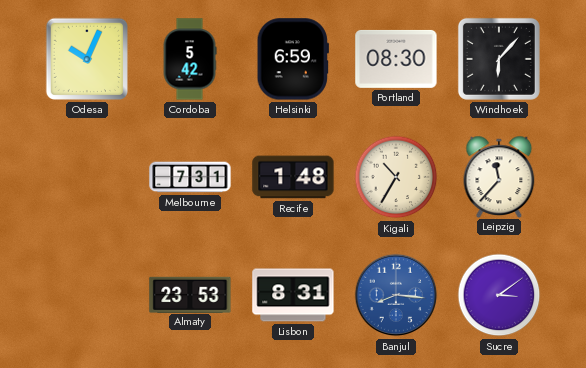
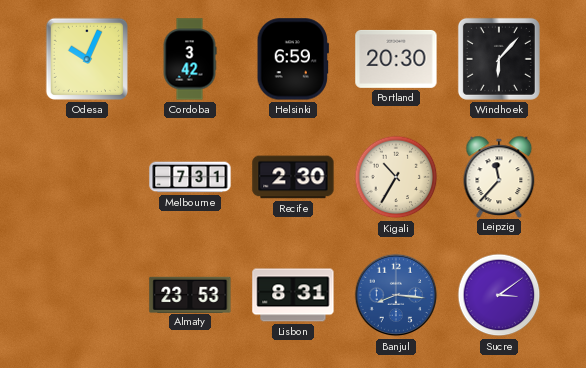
Cordoba: 5:42 -> 3:42
Portland: 08:30 -> 20:30
Recife: 1:48 -> 2:30
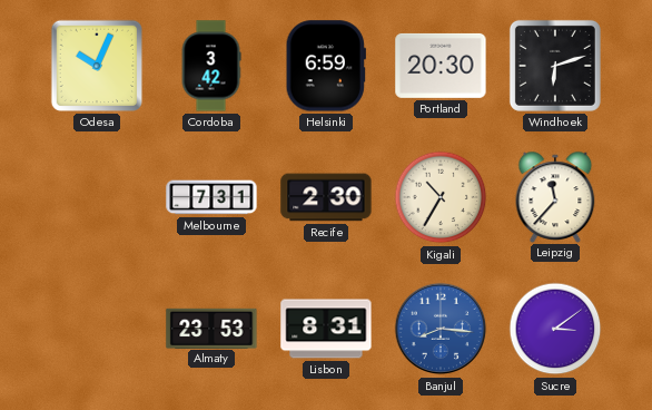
Windhoek: 6:07 -> 6:12
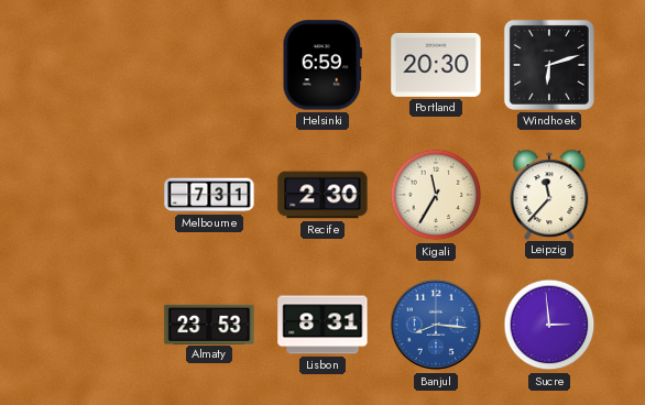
Odesa: 10:04 -> none
Cordoba: 3:42 -> none
Kigali: 10:35 -> 11:35
Sucre: 3:09 -> 2:59
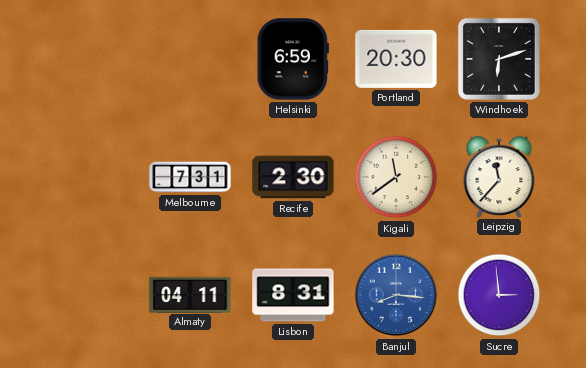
Kigali: 11:35 -> 11:39
Almaty: 23:53 -> 04:11
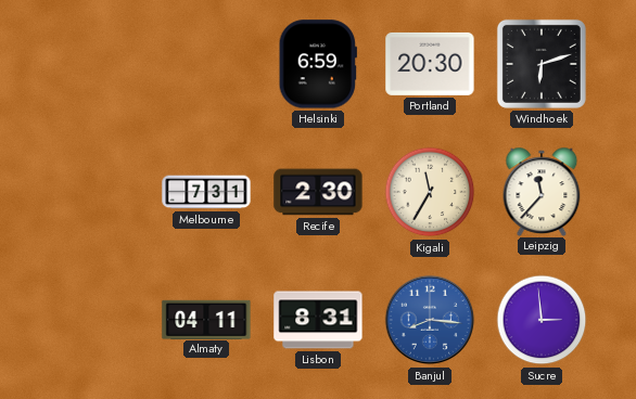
Kigali: 11:39 -> 11:35
